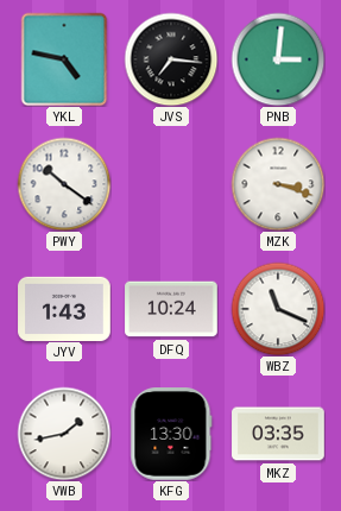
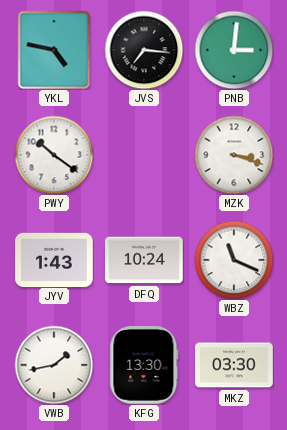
MKZ: 03:35 -> 03:30
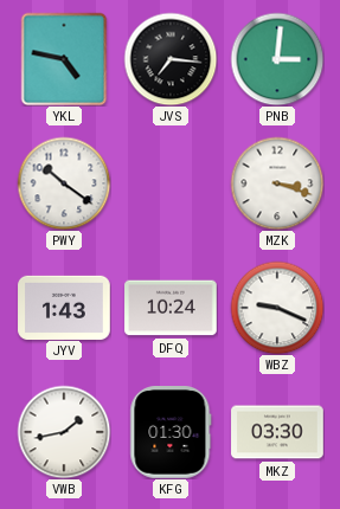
WBZ: 11:19 -> 9:19
KFG: 13:30 -> 01:30
